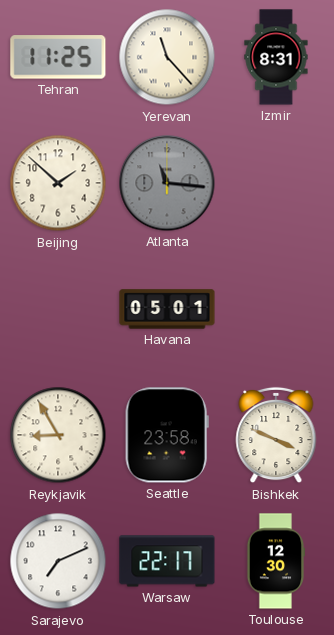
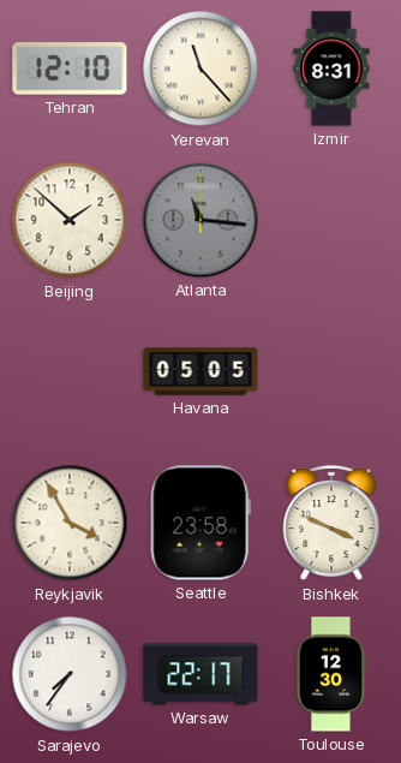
Tehran: 11:25 -> 12:10
Havana: 05:01 -> 05:05
Reykjavik: 8:55 -> 3:55
Sarajevo: 7:11 -> 7:36
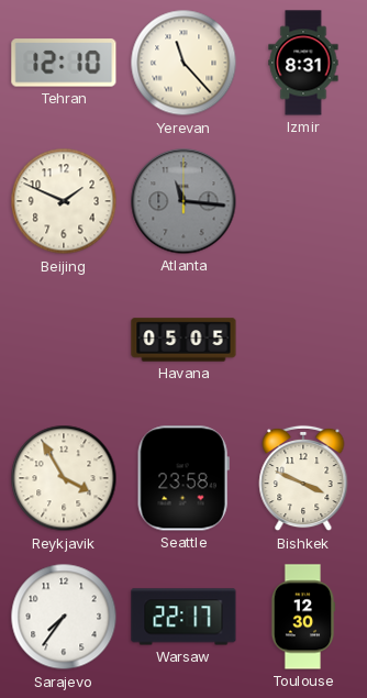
Beijing: 1:52 -> 1:49
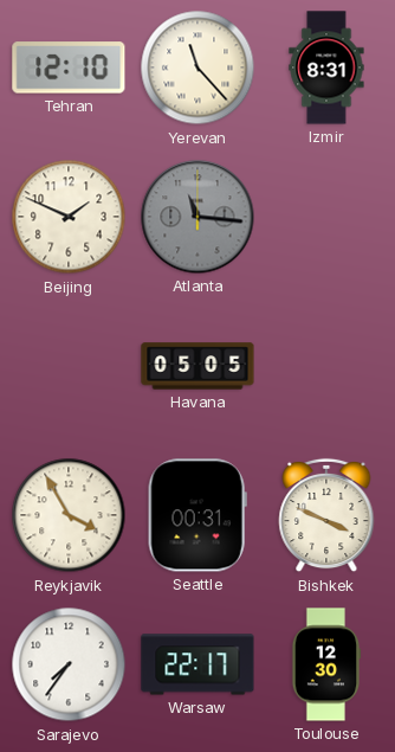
Seattle: 23:58 -> 00:31
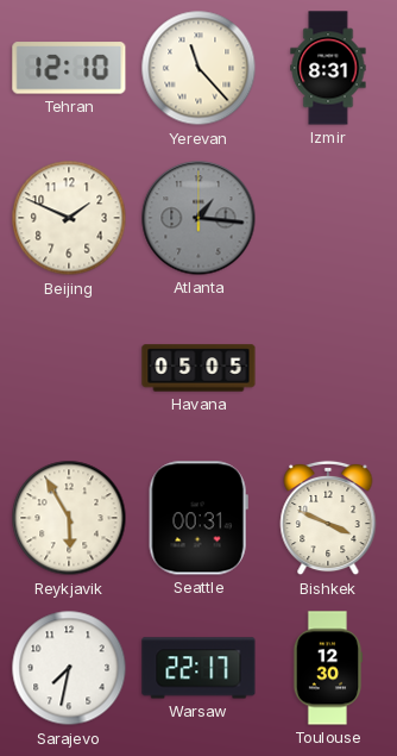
Atlanta: 11:16 -> 1:16
Reykjavik: 3:55 -> 5:55
Sarajevo: 7:36 -> 7:32
